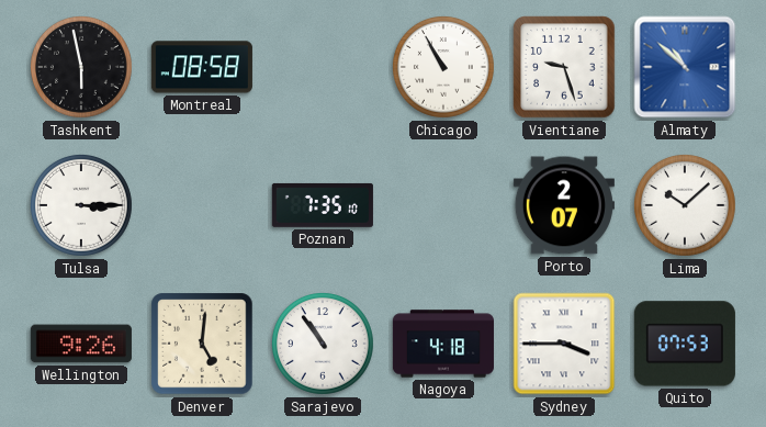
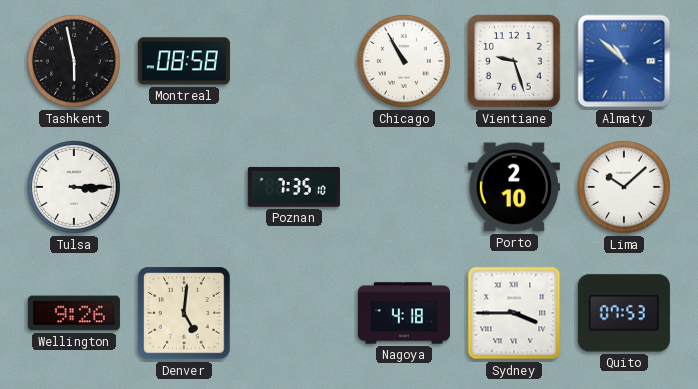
Porto: 2:07 -> 2:10
Sarajevo: 10:54 -> none
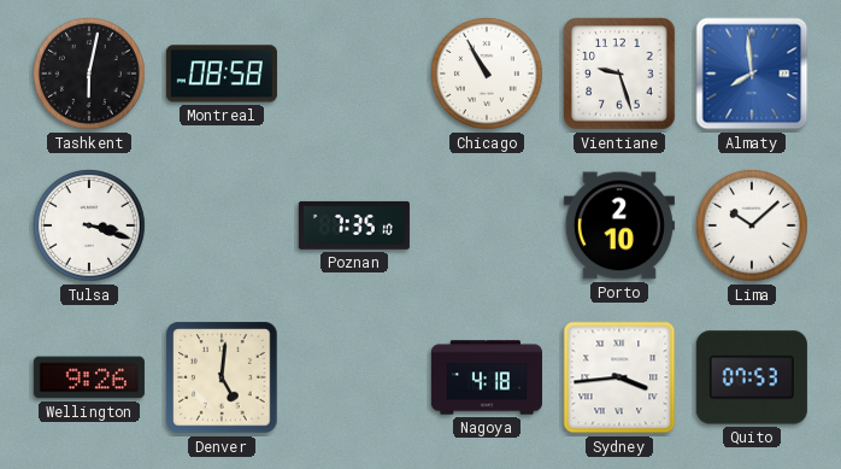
Tashkent: 5:58 -> 6:02
Almaty: 10:52 -> 7:59
Tulsa: 3:15 -> 3:18
Sydney: 3:45 -> 3:44
